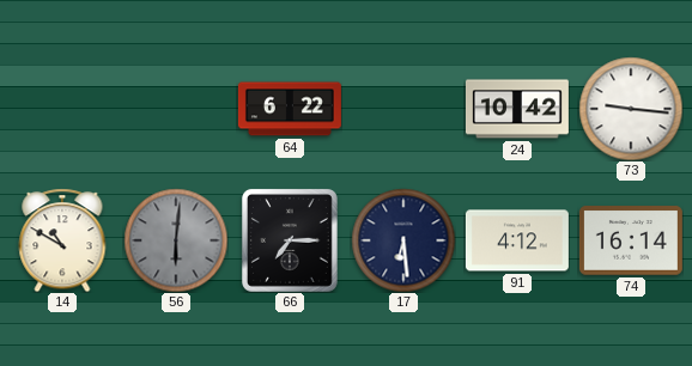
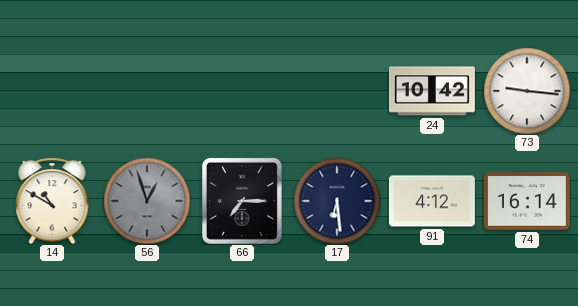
64: 6:22 -> none
56: 6:01 -> 12:57
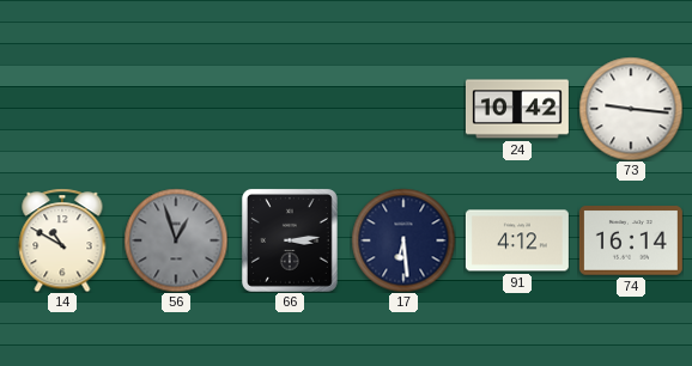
66: 7:15 -> 3:14
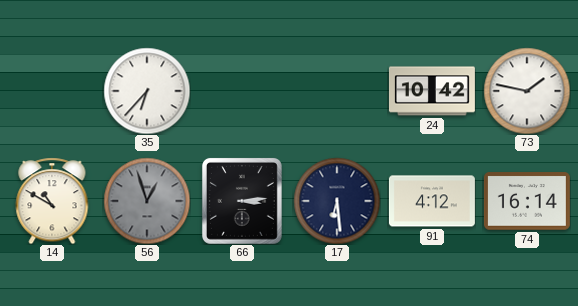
35: none -> 6:37
73: 9:16 -> 1:47
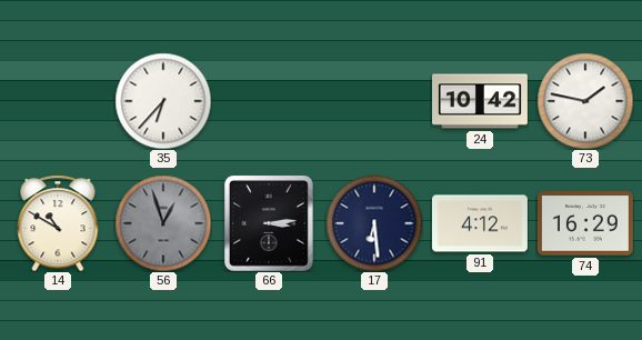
74: 16:14 -> 16:29
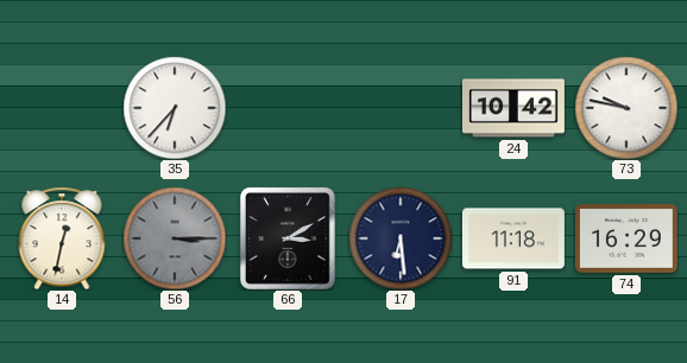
73: 1:47 -> 9:47
14: 10:50 -> 12:32
56: 12:57 -> 3:15
66: 3:14 -> 3:10
91: 4:12 -> 11:18
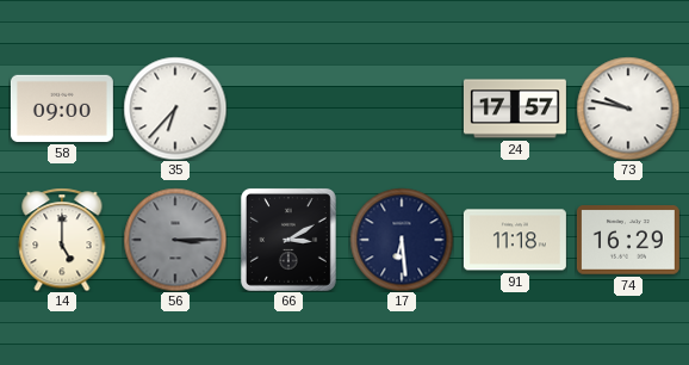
58: none -> 09:00
24: 10:42 -> 17:57
14: 12:32 -> 5:00
